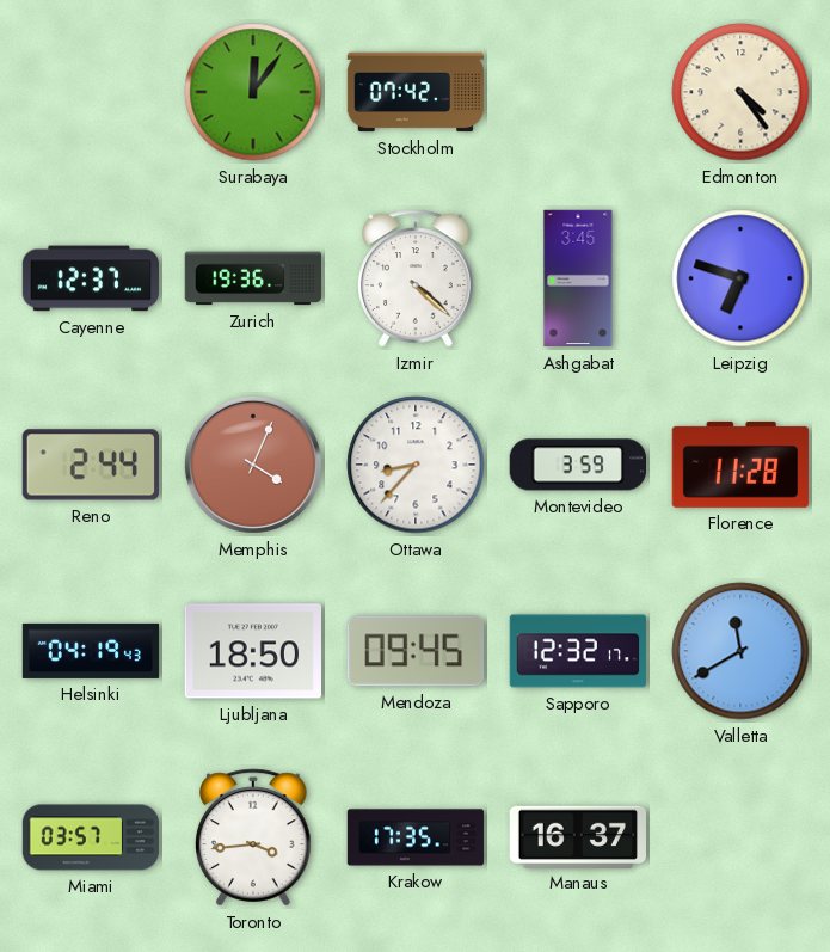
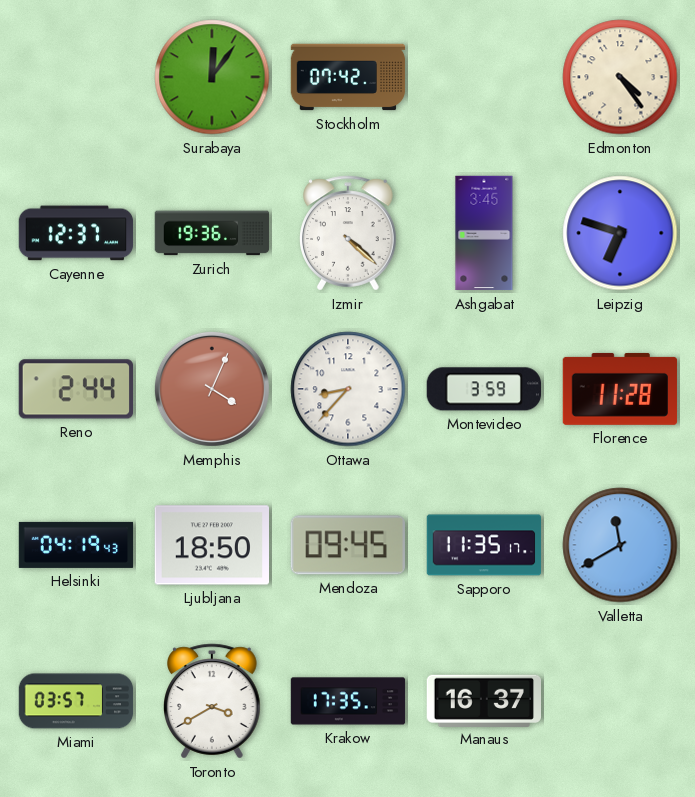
Sapporo: 12:32 -> 11:35
Toronto: 3:44 -> 3:40
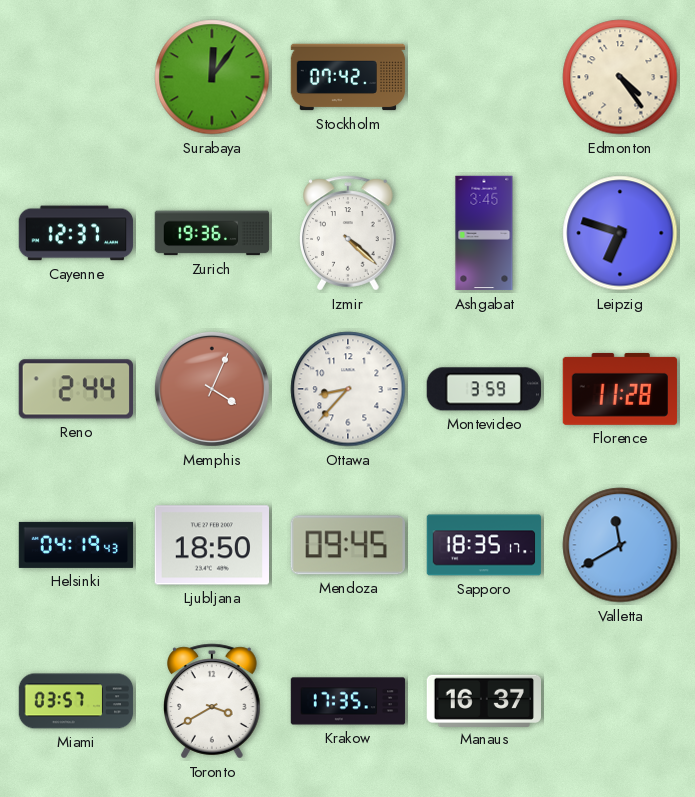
Sapporo: 11:35 -> 18:35
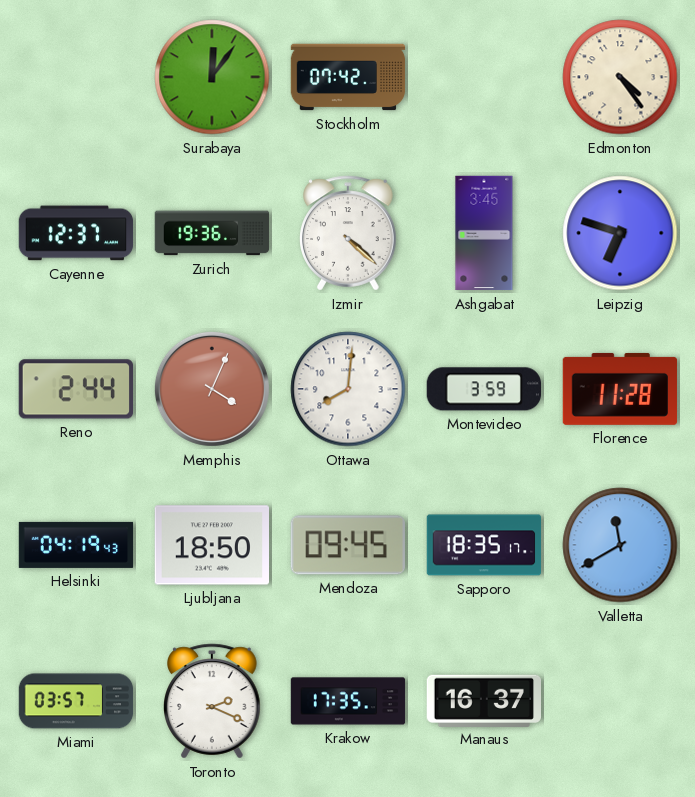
Ottawa: 8:37 -> 8:01
Toronto: 3:40 -> 2:19
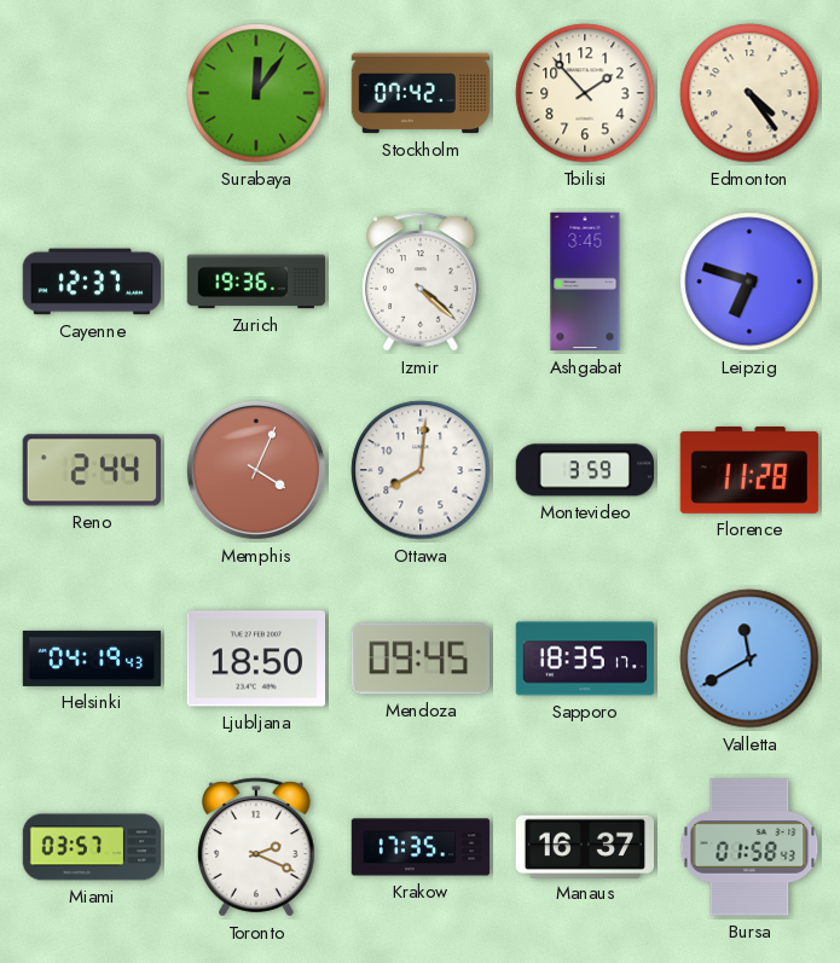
Tbilisi: none -> 1:53
Bursa: none -> 01:58
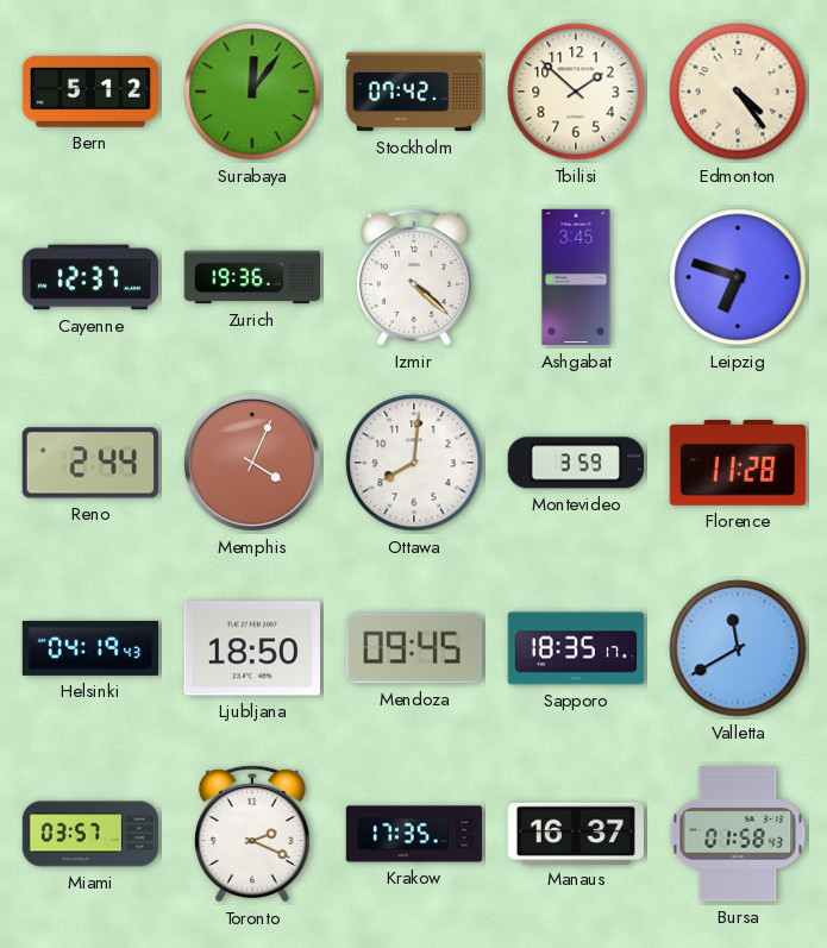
Bern: none -> 5:12
Tbilisi: 1:53 -> 1:52
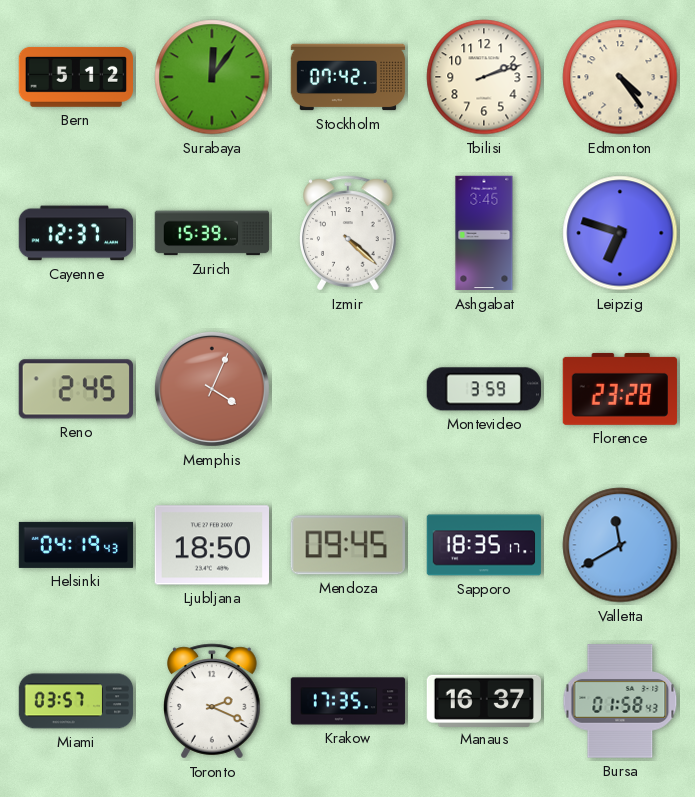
Tbilisi: 1:52 -> 2:12
Zurich: 19:36 -> 15:39
Reno: 2:44 -> 2:45
Ottawa: 8:01 -> none
Florence: 11:28 -> 23:28
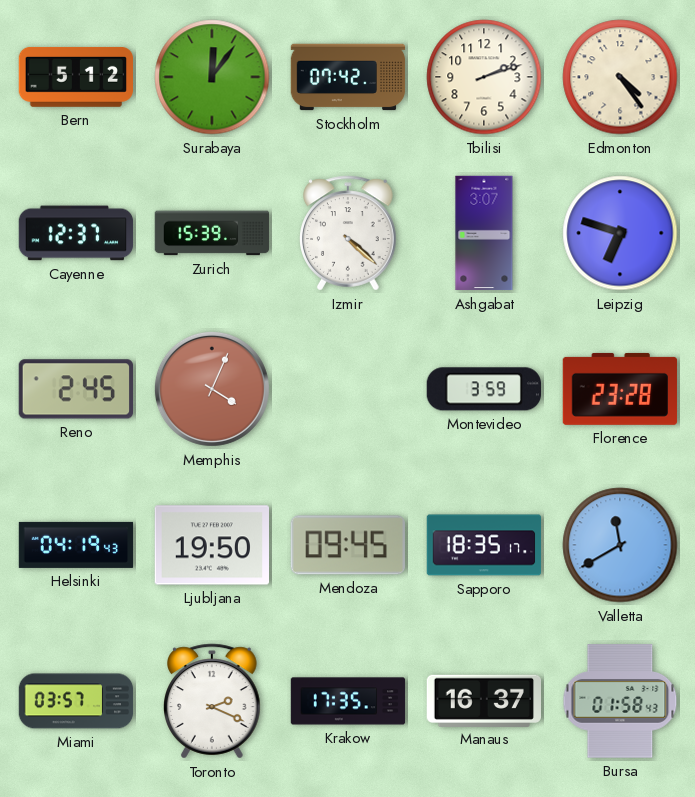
Ashgabat: 3:45 -> 3:07
Ljubljana: 18:50 -> 19:50
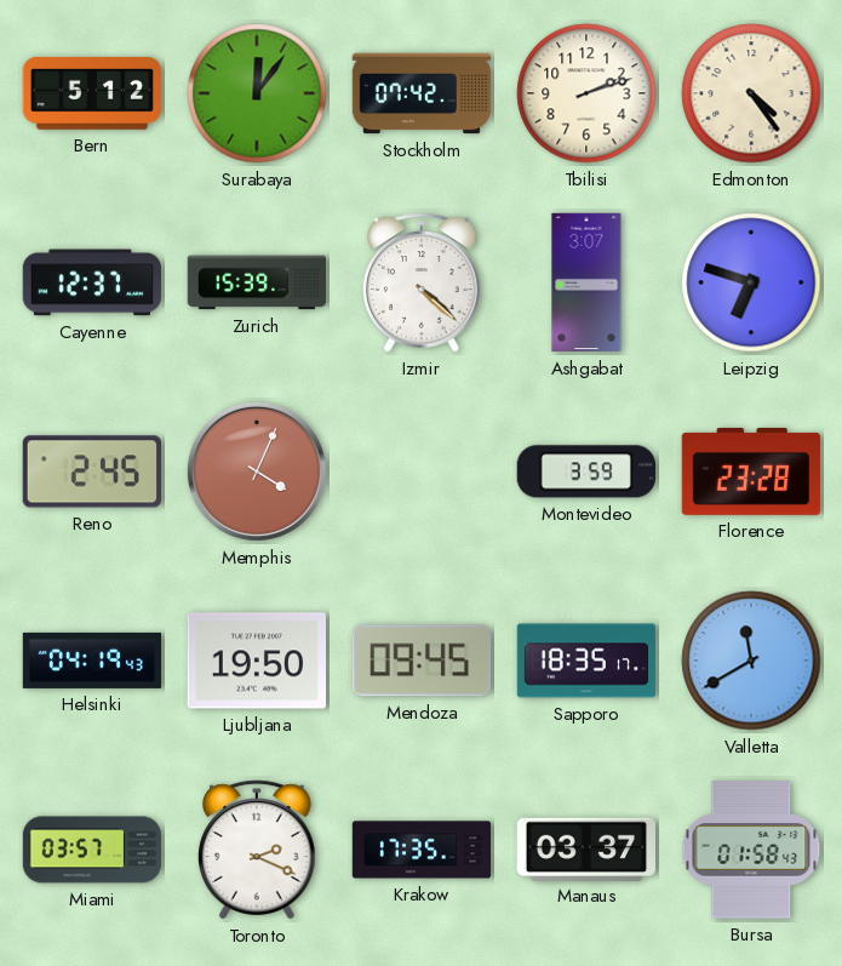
Manaus: 16:37 -> 03:37
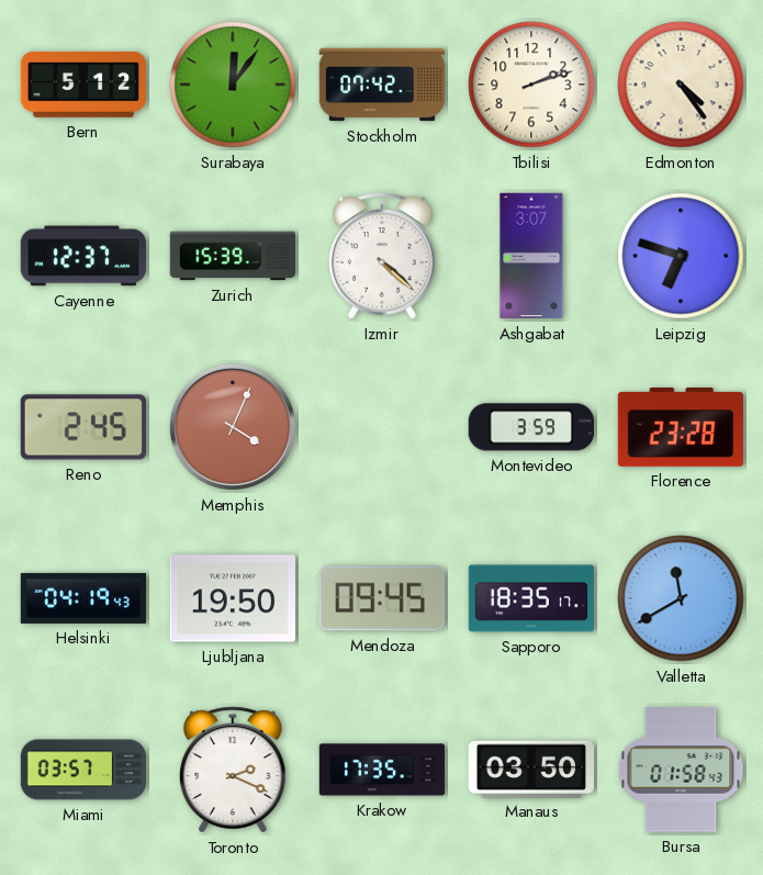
Manaus: 03:37 -> 03:50
